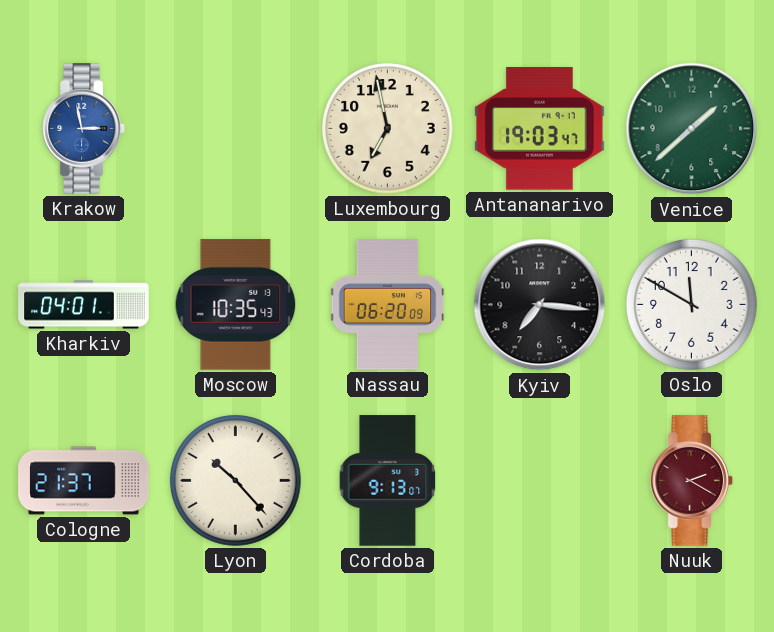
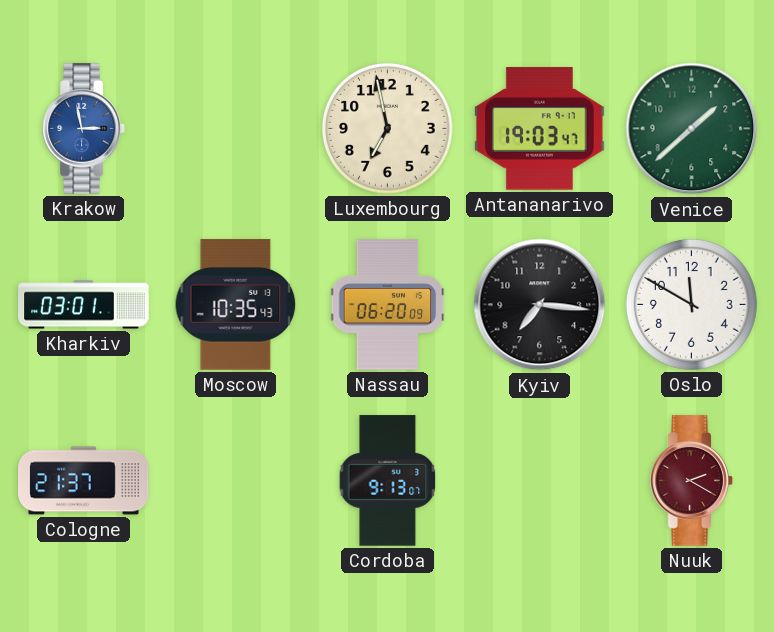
Kharkiv: 04:01 -> 03:01
Lyon: 10:23 -> none
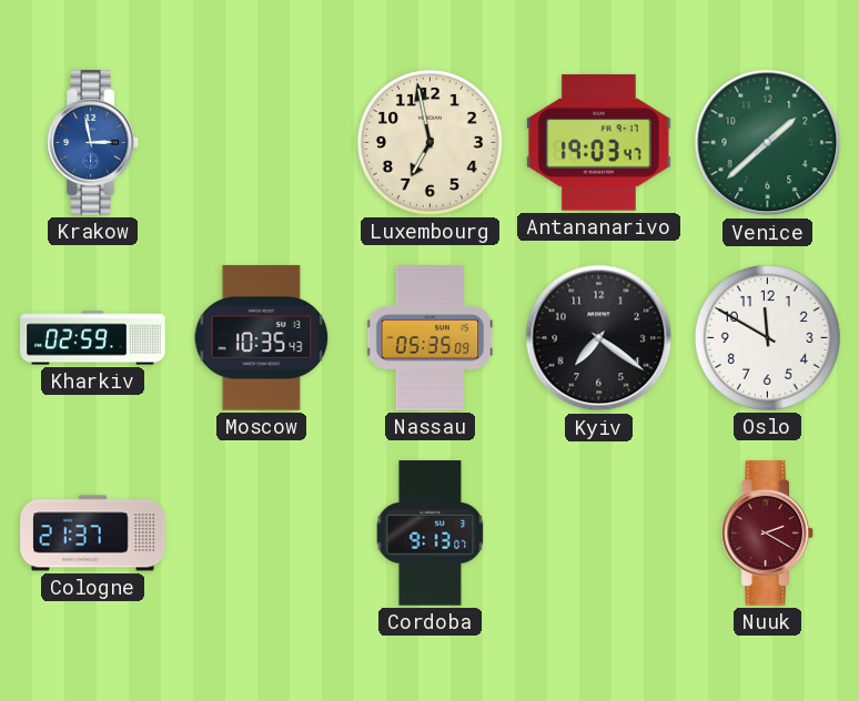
Kharkiv: 03:01 -> 02:59
Nassau: 06:20 -> 05:35
Kyiv: 7:16 -> 7:21
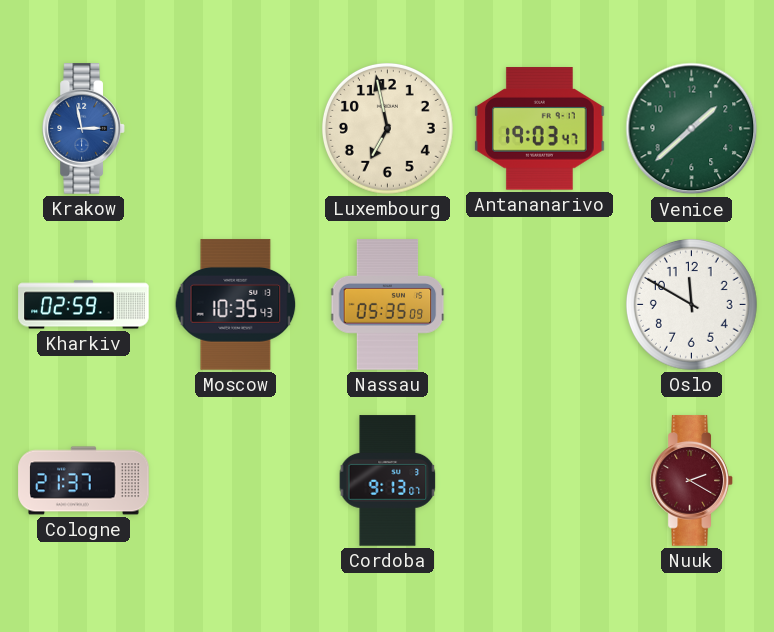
Kyiv: 7:21 -> none
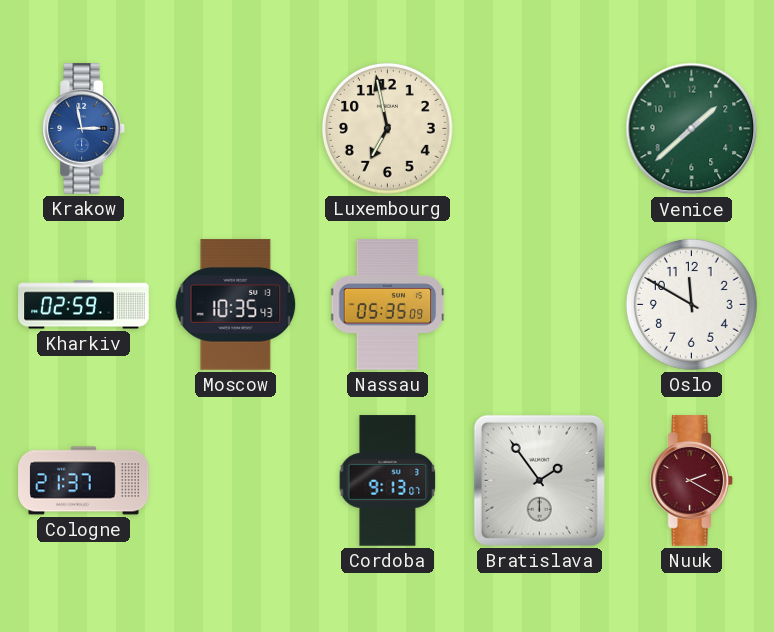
Antananarivo: 19:03 -> none
Bratislava: none -> 1:54
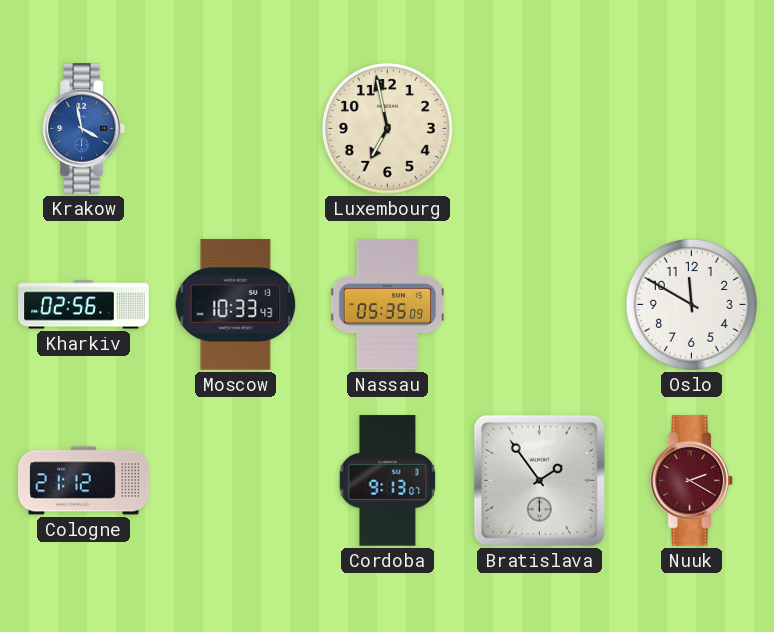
Krakow: 2:58 -> 3:58
Venice: 1:38 -> none
Kharkiv: 02:59 -> 02:56
Moscow: 10:35 -> 10:33
Cologne: 21:37 -> 21:12
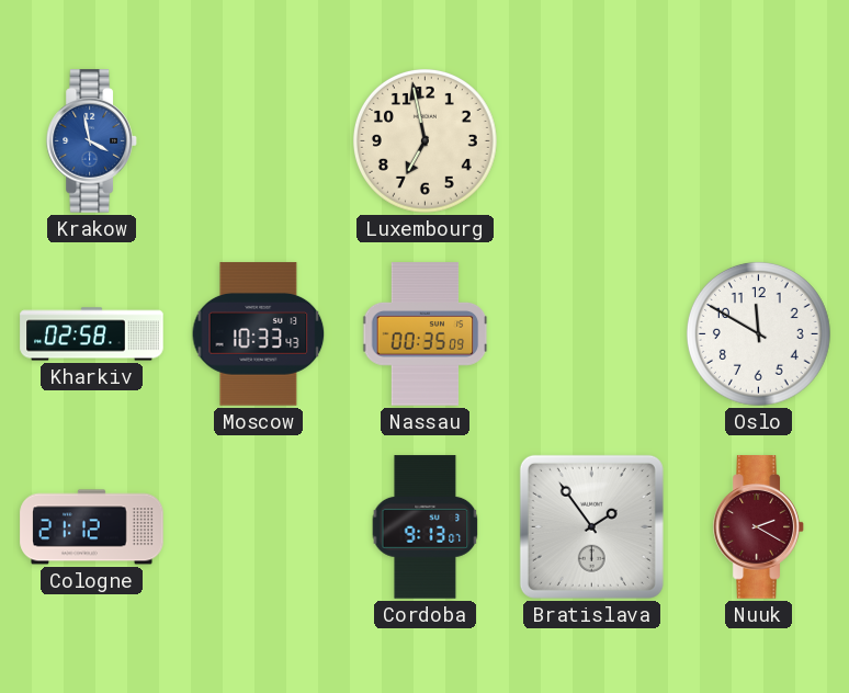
Kharkiv: 02:56 -> 02:58
Nassau: 05:35 -> 00:35
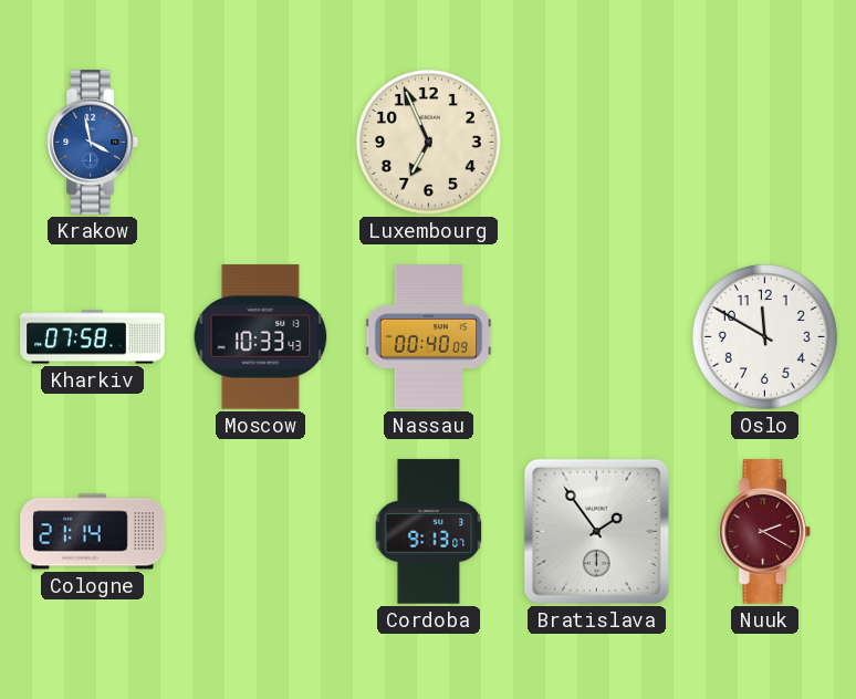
Luxembourg: 6:58 -> 6:56
Kharkiv: 02:58 -> 07:58
Nassau: 00:35 -> 00:40
Cologne: 21:12 -> 21:14
